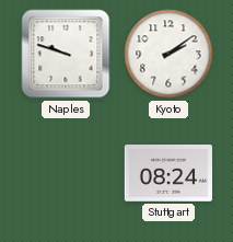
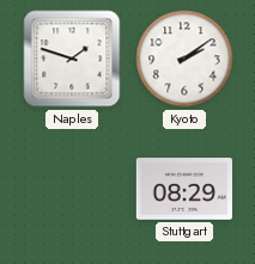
Naples: 9:48 -> 1:48
Stuttgart: 08:24 -> 08:29
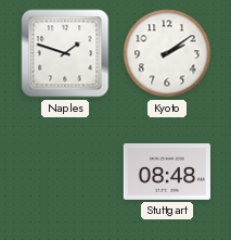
Stuttgart: 08:29 -> 08:48
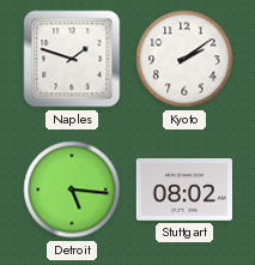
Detroit: none -> 5:16
Stuttgart: 08:48 -> 08:02
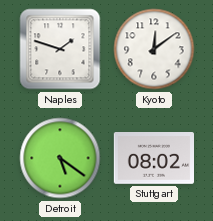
Kyoto: 2:09 -> 12:09
Detroit: 5:16 -> 5:21
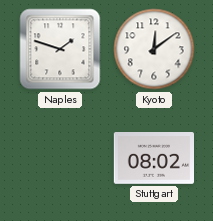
Detroit: 5:21 -> none
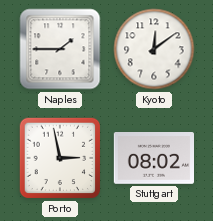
Naples: 1:48 -> 1:45
Porto: none -> 2:58
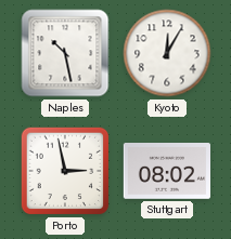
Naples: 1:45 -> 10:28
Kyoto: 12:09 -> 12:05
